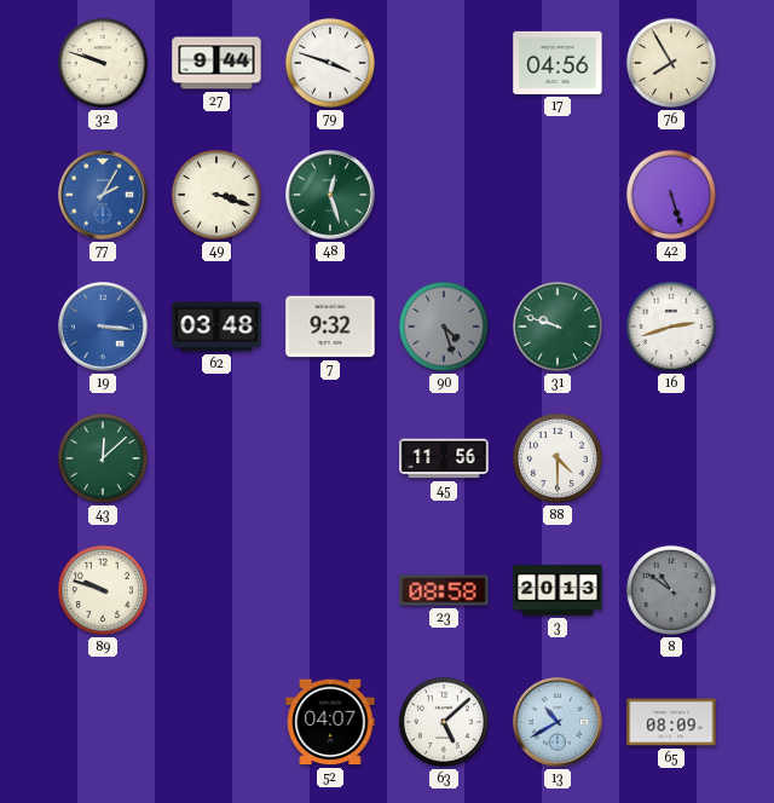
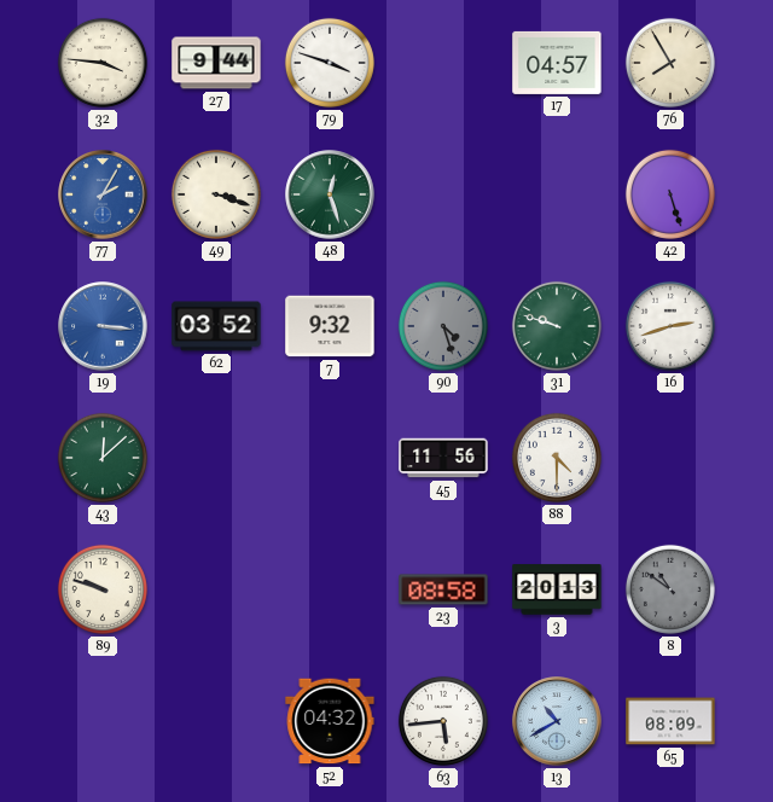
32: 9:48 -> 3:46
17: 04:56 -> 04:57
62: 03:48 -> 03:52
52: 04:07 -> 04:32
63: 5:08 -> 5:44
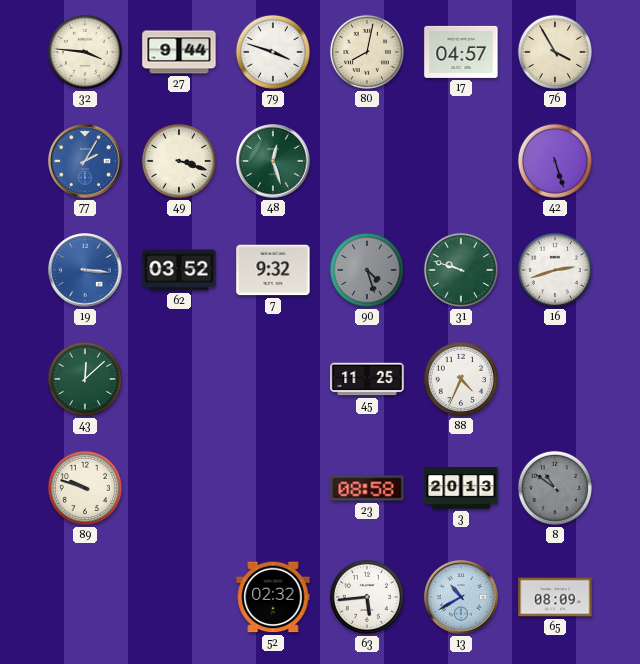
80: none -> 8:02
76: 7:55 -> 3:55
45: 11:56 -> 11:25
88: 4:30 -> 4:34
52: 04:32 -> 02:32
